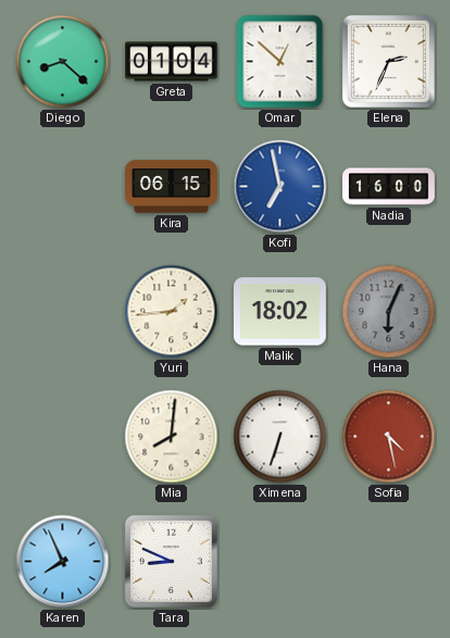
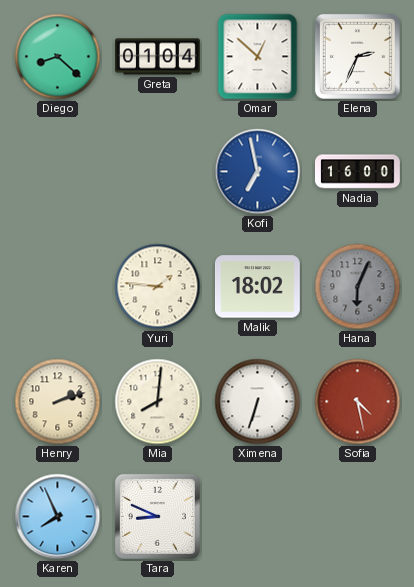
Kira: 06:15 -> none
Yuri: 1:44 -> 1:46
Henry: none -> 2:12
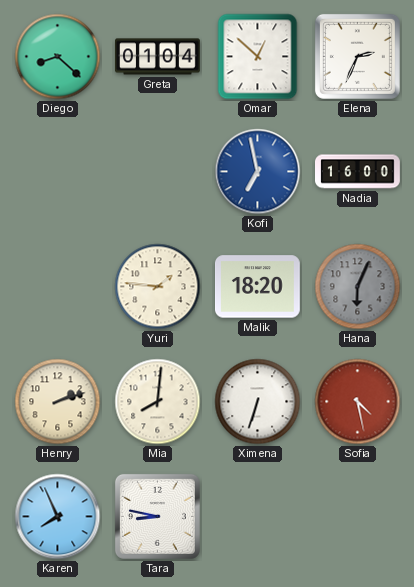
Malik: 18:02 -> 18:20
Tara: 8:49 -> 8:47
